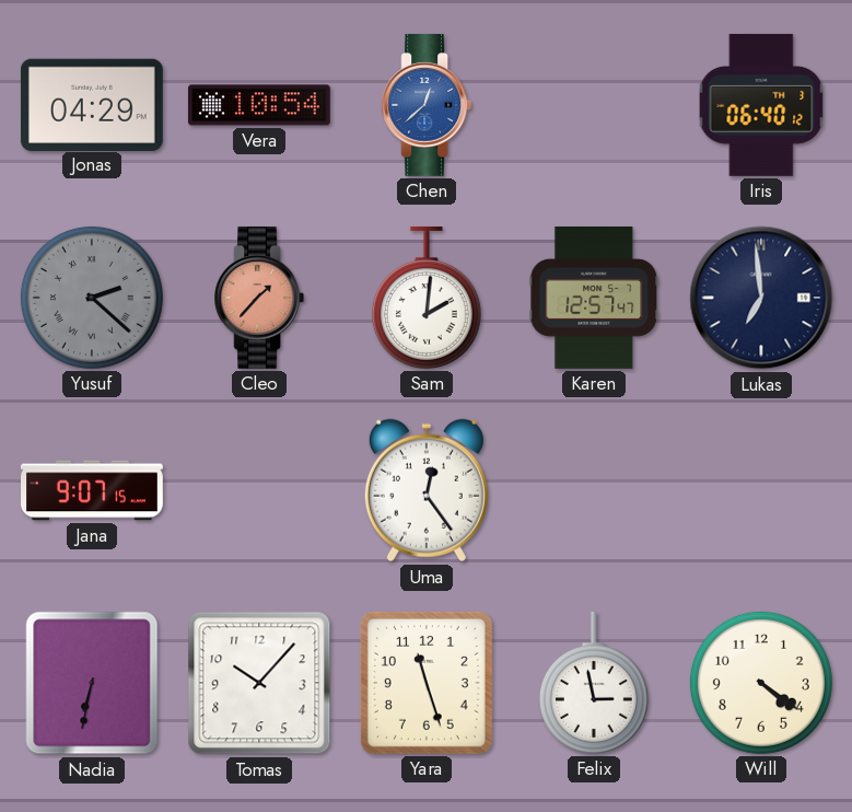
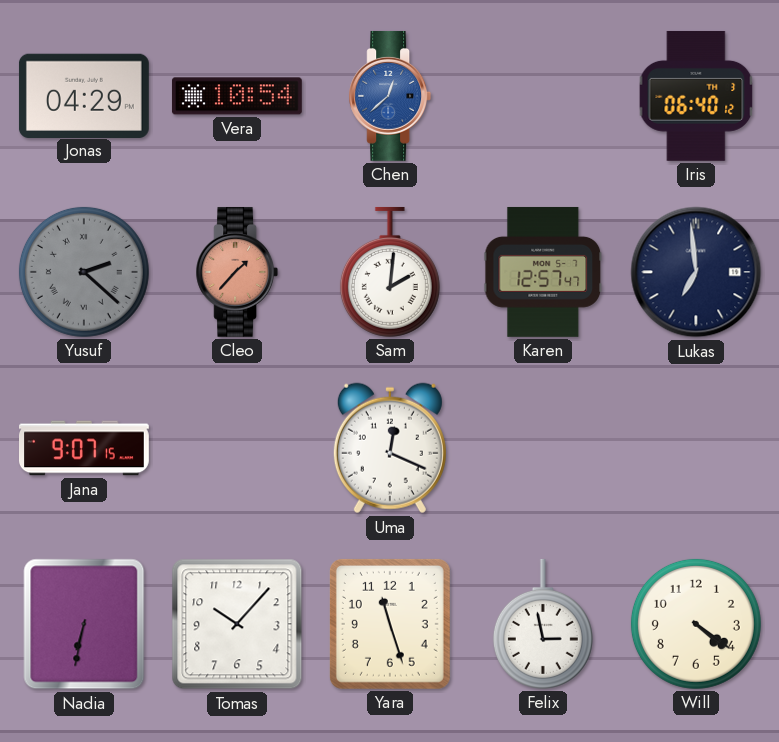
Uma: 12:24 -> 12:19
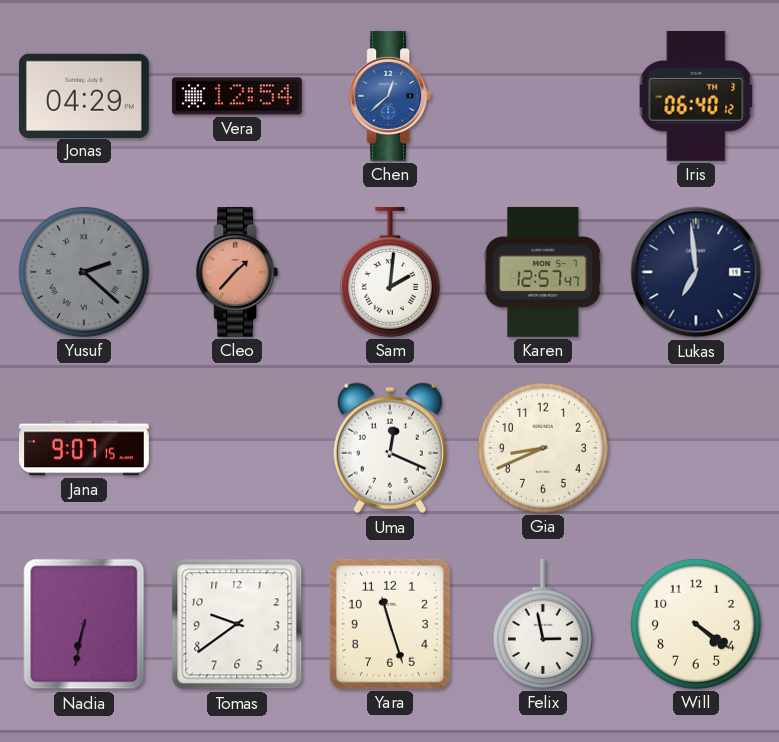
Vera: 10:54 -> 12:54
Gia: none -> 8:41
Tomas: 10:07 -> 9:39
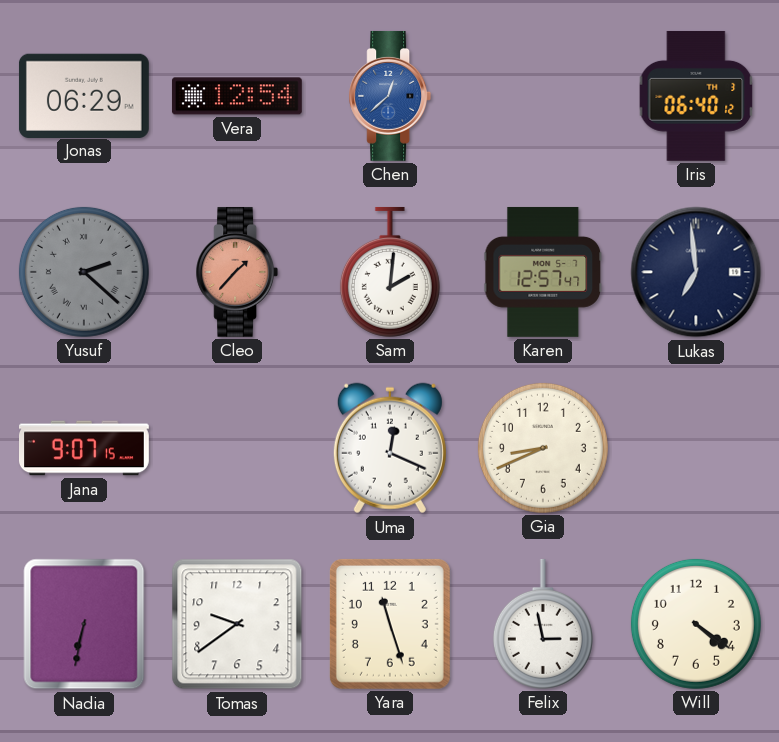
Jonas: 04:29 -> 06:29
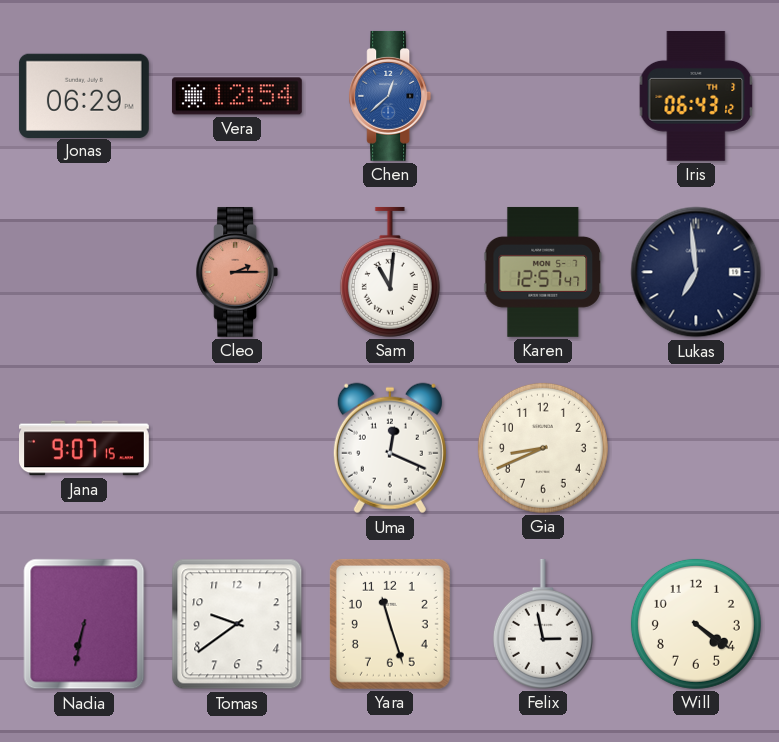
Iris: 06:40 -> 06:43
Yusuf: 2:22 -> none
Cleo: 1:37 -> 2:15
Sam: 2:01 -> 11:01
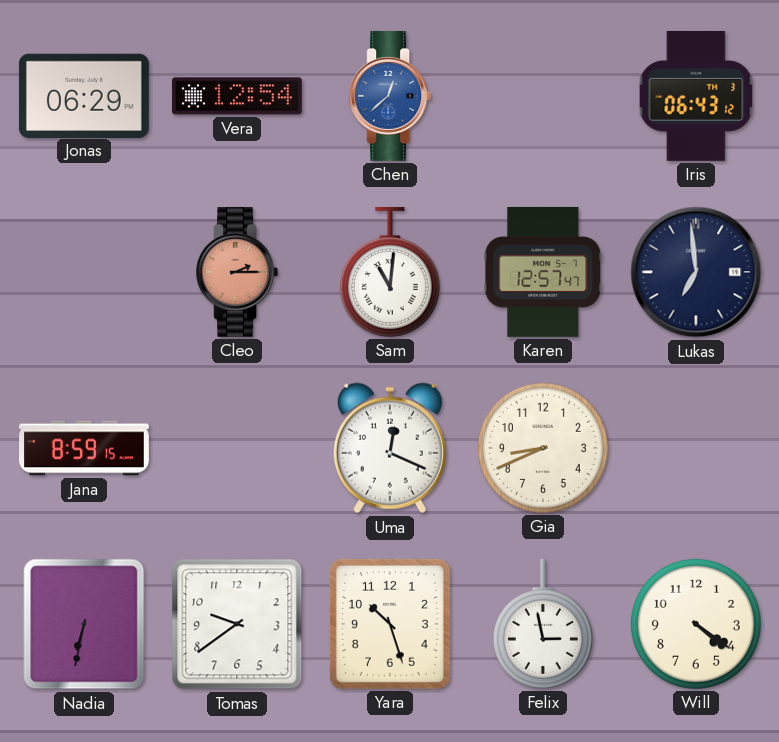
Jana: 9:07 -> 8:59
Yara: 11:27 -> 10:27
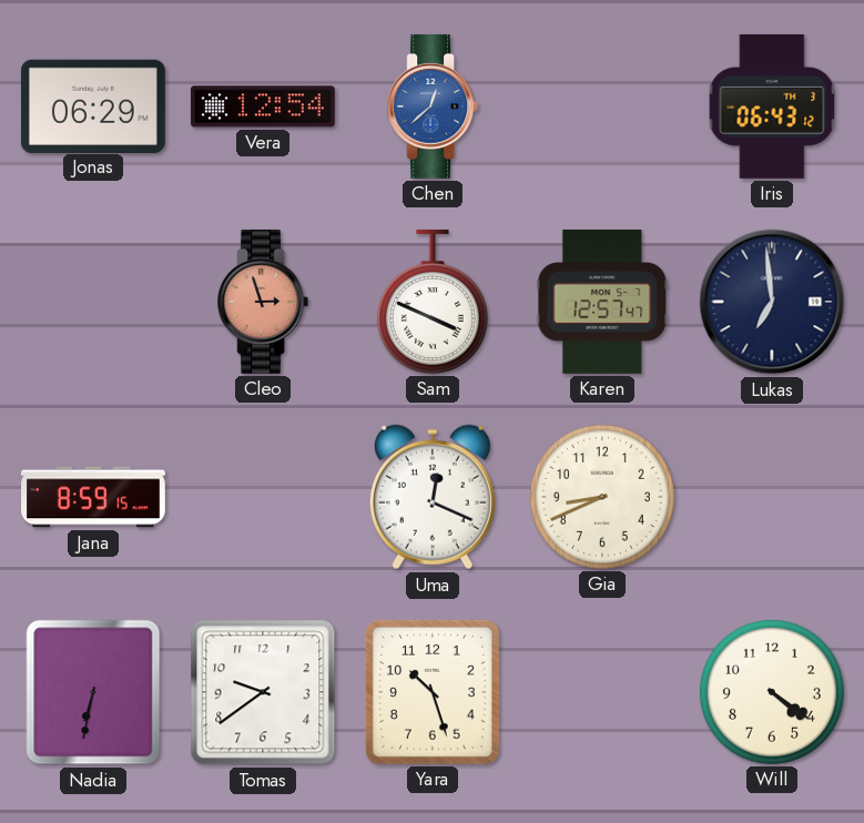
Cleo: 2:15 -> 2:57
Sam: 11:01 -> 3:49
Felix: 2:58 -> none
